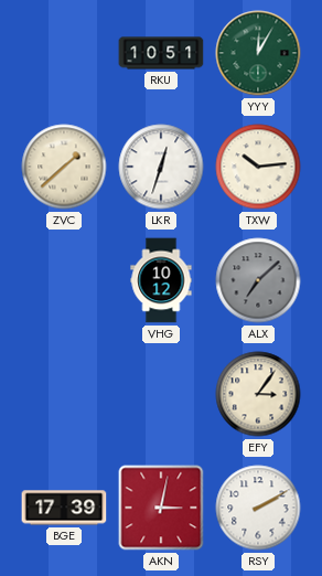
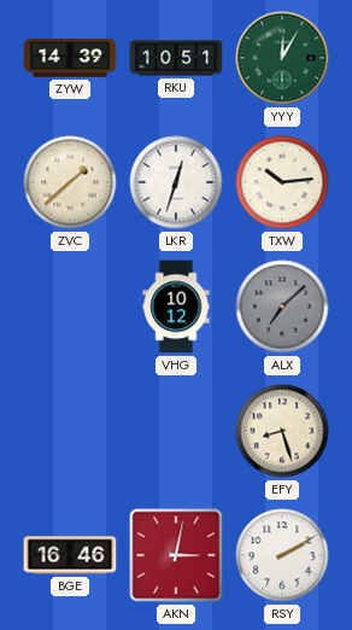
ZYW: none -> 14:39
EFY: 3:06 -> 8:27
BGE: 17:39 -> 16:46
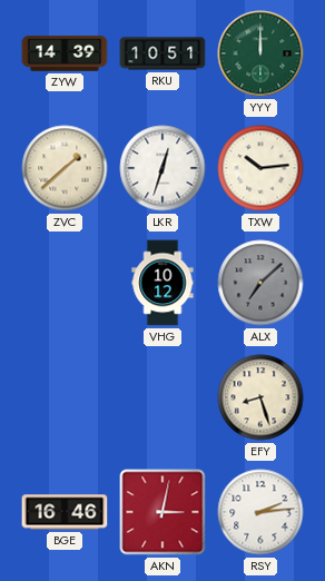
YYY: 12:05 -> 12:00
RSY: 2:10 -> 2:14
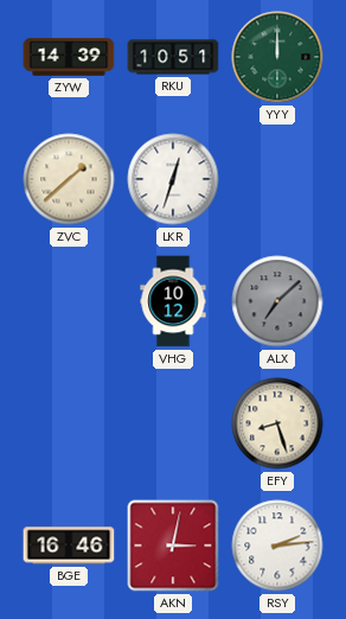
TXW: 10:14 -> none
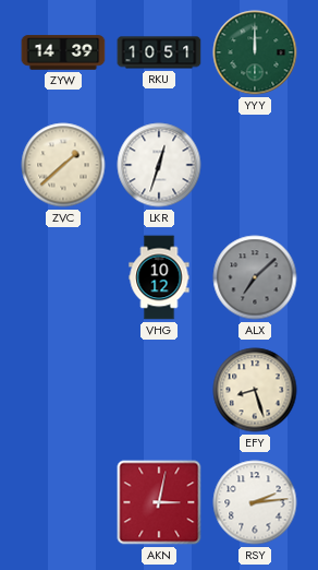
BGE: 16:46 -> none
